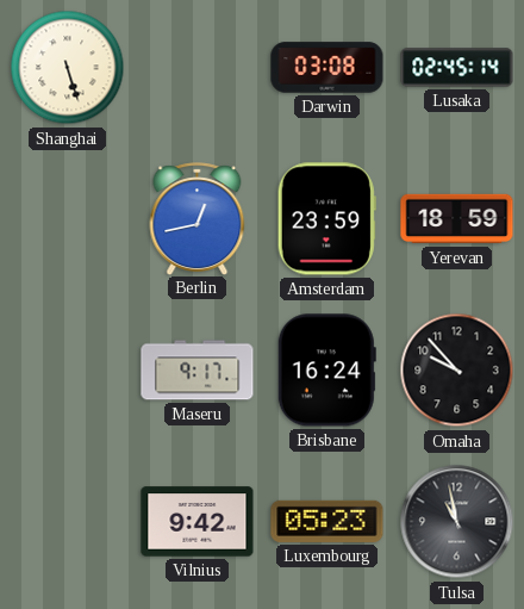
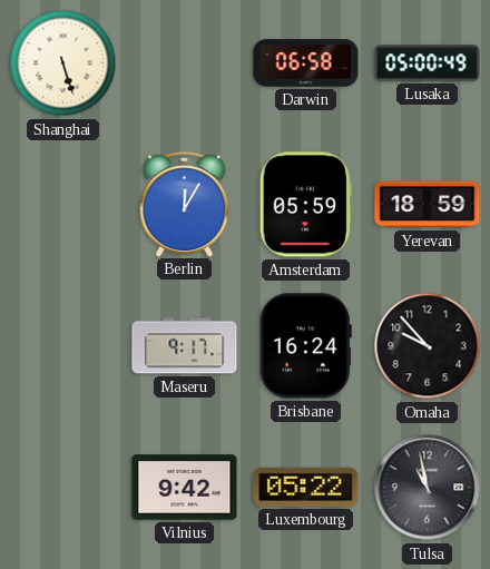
Darwin: 03:08 -> 06:58
Lusaka: 02:45 -> 05:00
Berlin: 12:43 -> 12:05
Amsterdam: 23:59 -> 05:59
Luxembourg: 05:23 -> 05:22
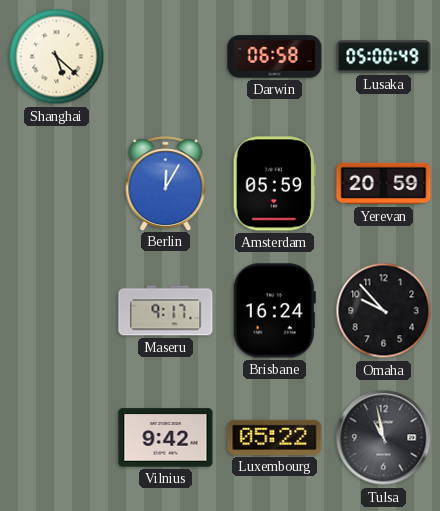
Shanghai: 5:27 -> 5:22
Yerevan: 18:59 -> 20:59
